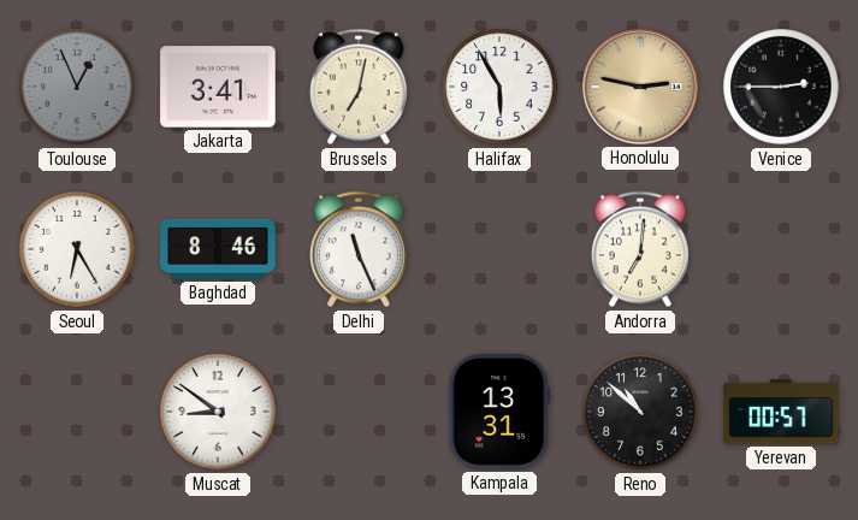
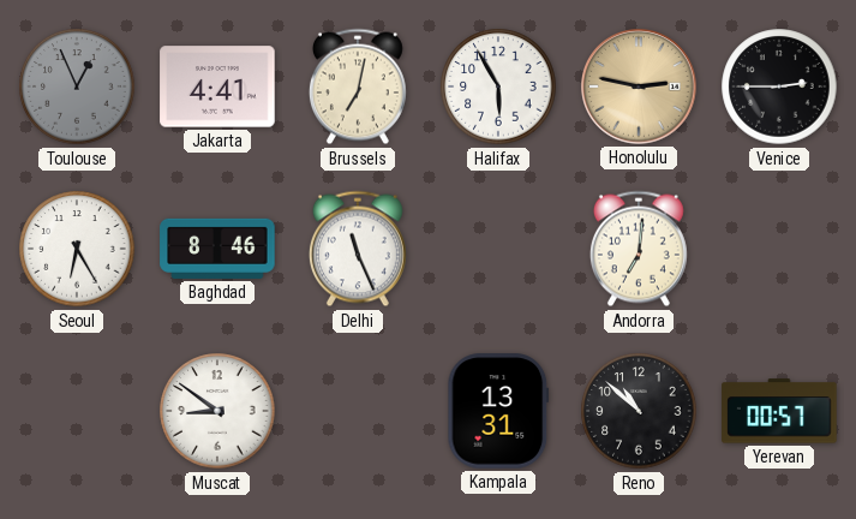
Jakarta: 3:41 -> 4:41
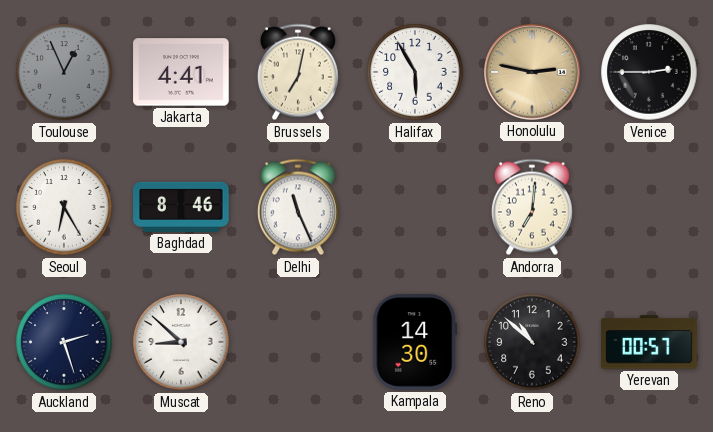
Auckland: none -> 2:27
Muscat: 8:51 -> 8:52
Kampala: 13:31 -> 14:30
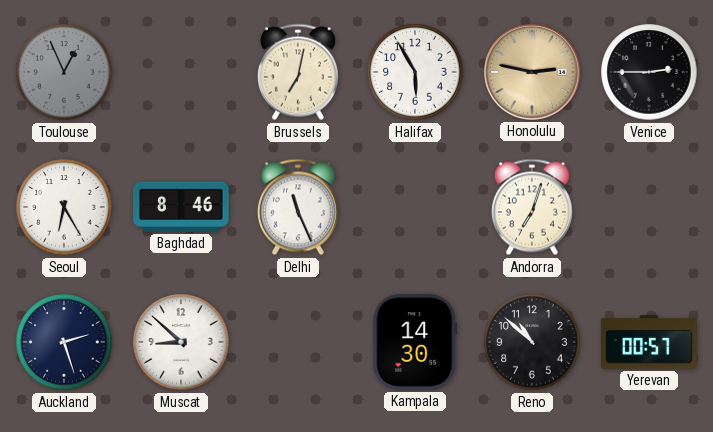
Jakarta: 4:41 -> none
Andorra: 7:01 -> 7:03
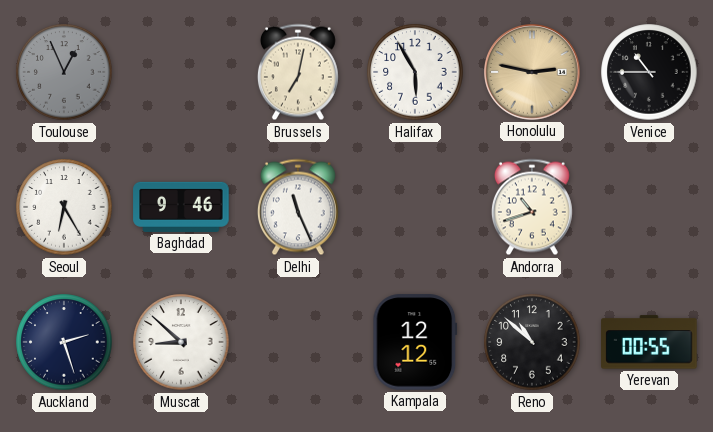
Venice: 2:45 -> 10:45
Baghdad: 8:46 -> 9:46
Andorra: 7:03 -> 10:42
Kampala: 14:30 -> 12:12
Yerevan: 00:57 -> 00:55
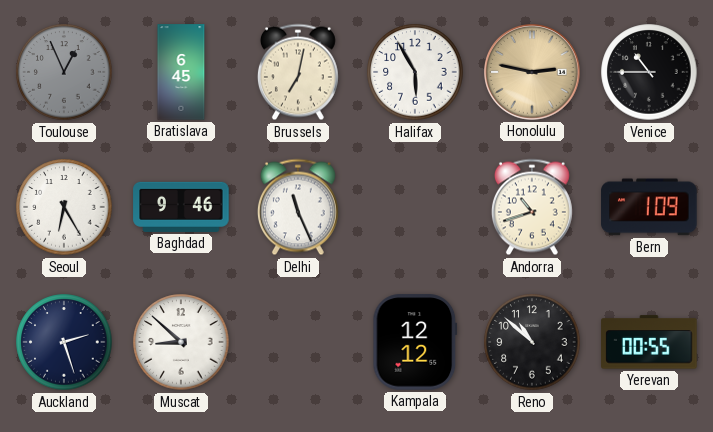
Bratislava: none -> 6:45
Bern: none -> 1:09
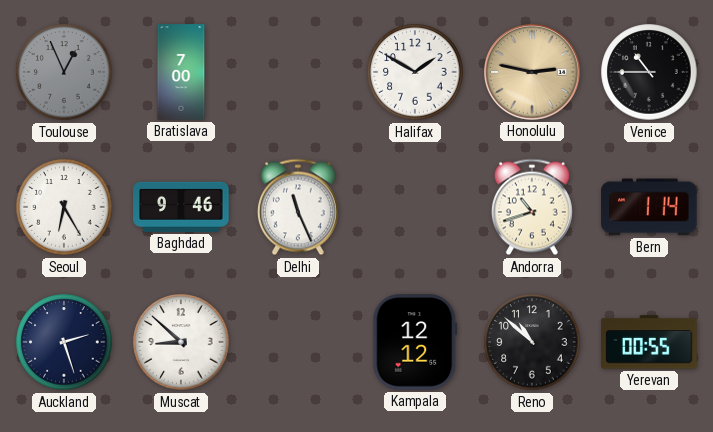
Bratislava: 6:45 -> 7:00
Brussels: 7:02 -> none
Halifax: 5:55 -> 1:50
Bern: 1:09 -> 1:14
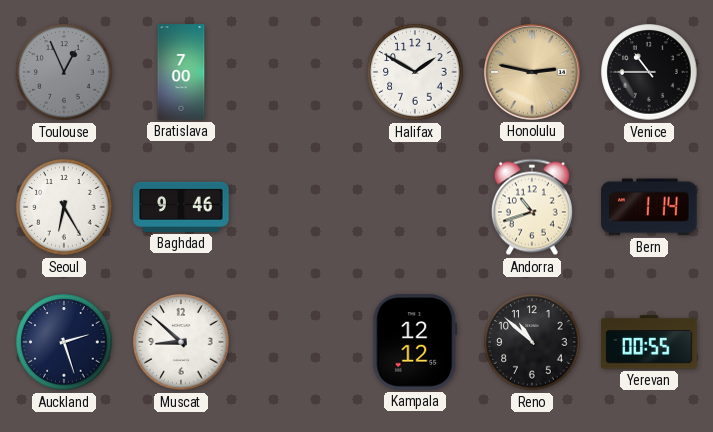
Delhi: 11:26 -> none
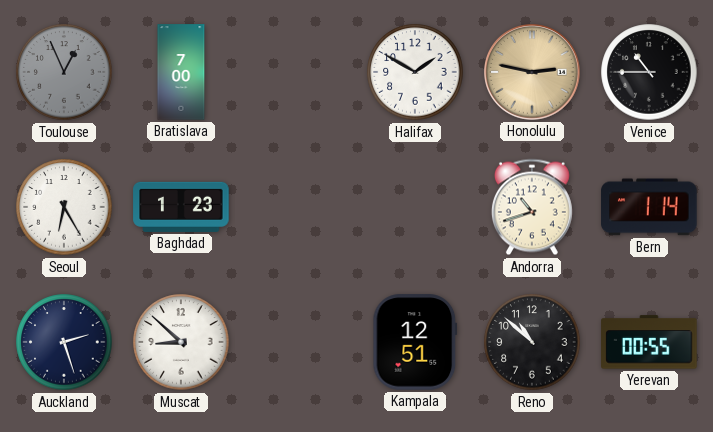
Baghdad: 9:46 -> 1:23
Kampala: 12:12 -> 12:51
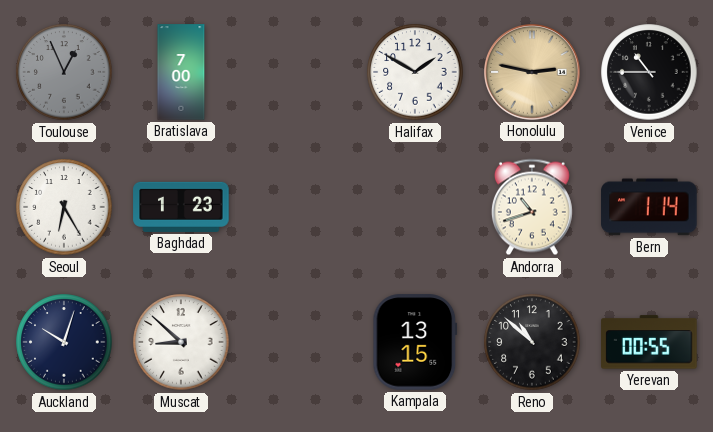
Auckland: 2:27 -> 10:03
Kampala: 12:51 -> 13:15
